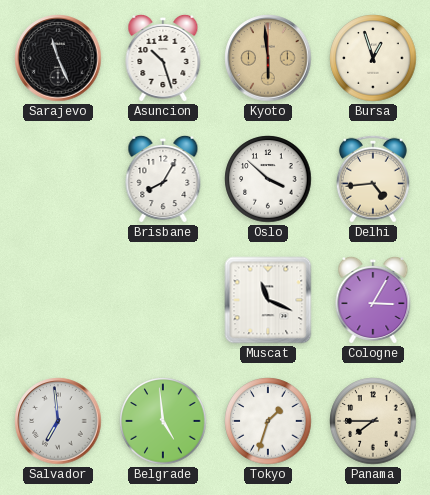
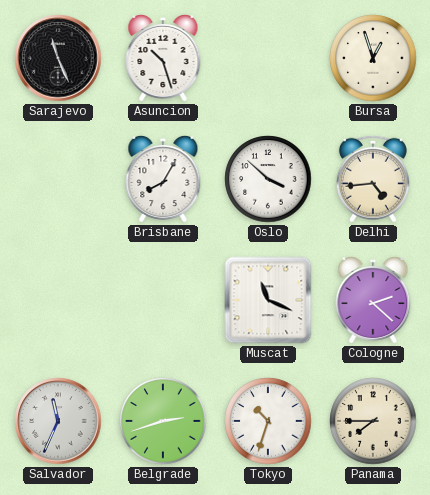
Kyoto: 5:59 -> none
Cologne: 3:05 -> 2:22
Salvador: 6:59 -> 11:34
Belgrade: 4:59 -> 2:42
Tokyo: 1:33 -> 10:33
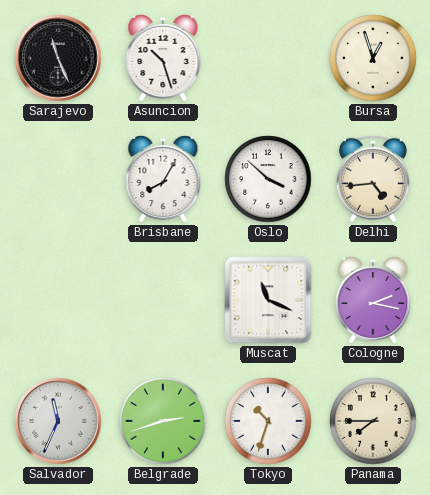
Cologne: 2:22 -> 2:17
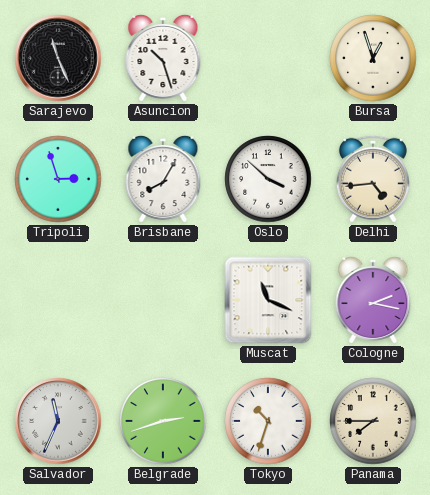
Tripoli: none -> 2:57
